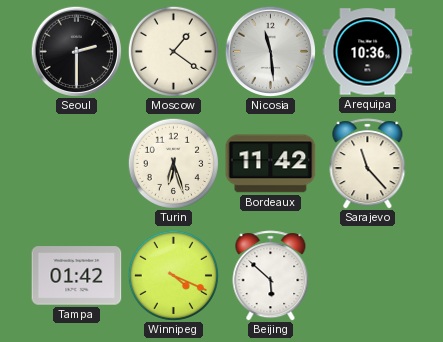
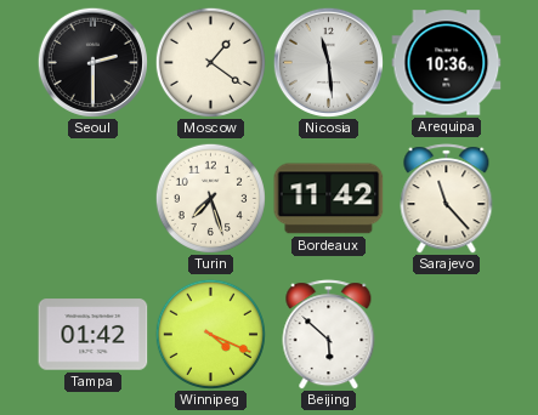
Turin: 6:27 -> 7:27
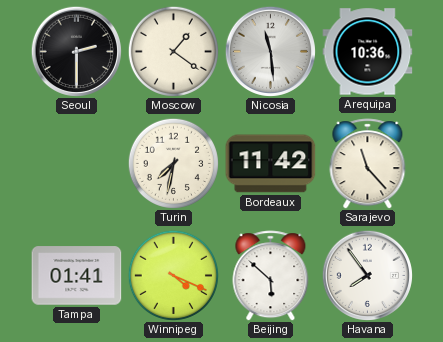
Turin: 7:27 -> 7:32
Tampa: 01:42 -> 01:41
Havana: none -> 7:54
